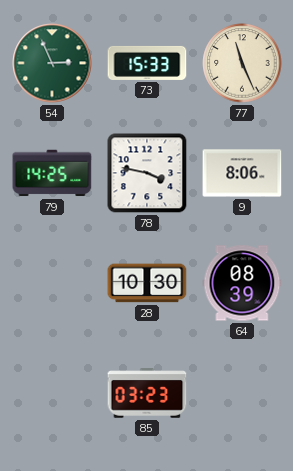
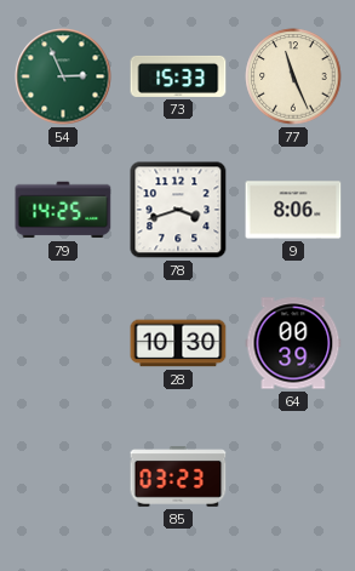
78: 3:47 -> 3:42
64: 08:39 -> 00:39
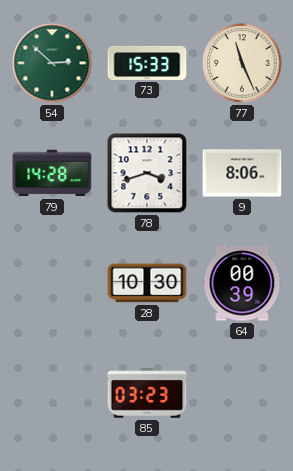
54: 2:56 -> 2:52
79: 14:25 -> 14:28
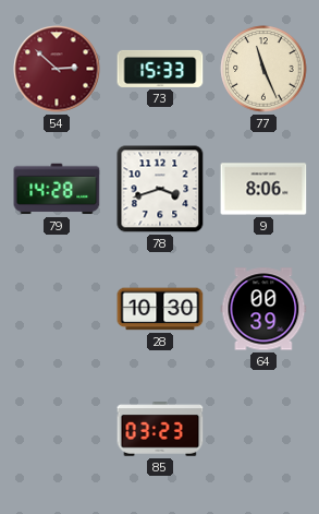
54 dial: green -> burgundy
